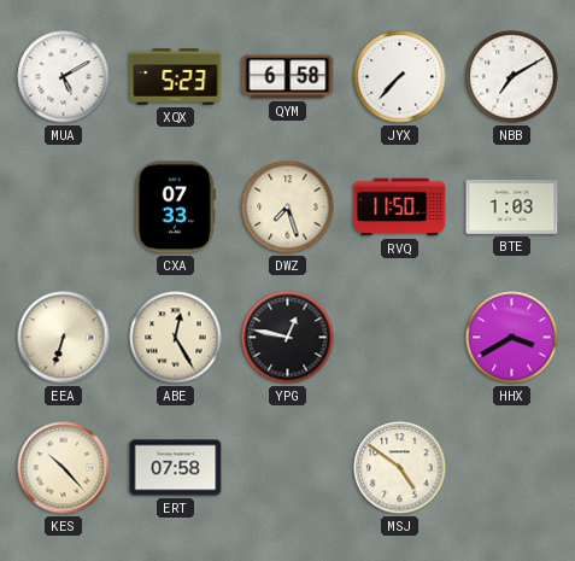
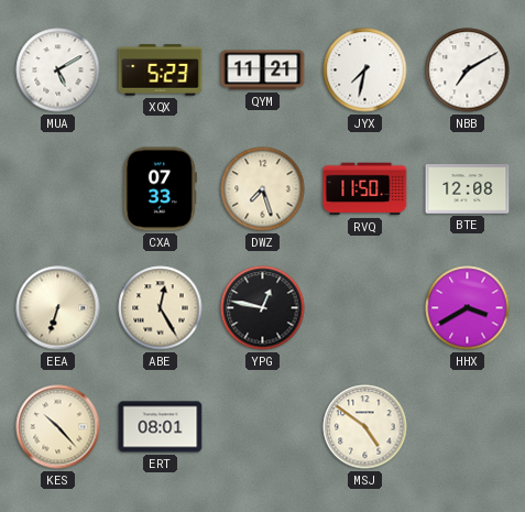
QYM: 6:58 -> 11:21
JYX: 7:37 -> 7:32
BTE: 1:03 -> 12:08
ERT: 07:58 -> 08:01
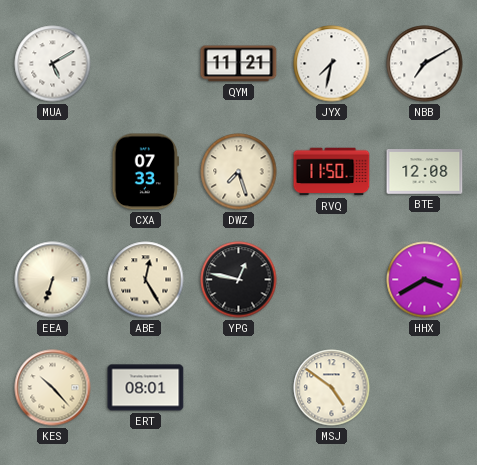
XQX: 5:23 -> none
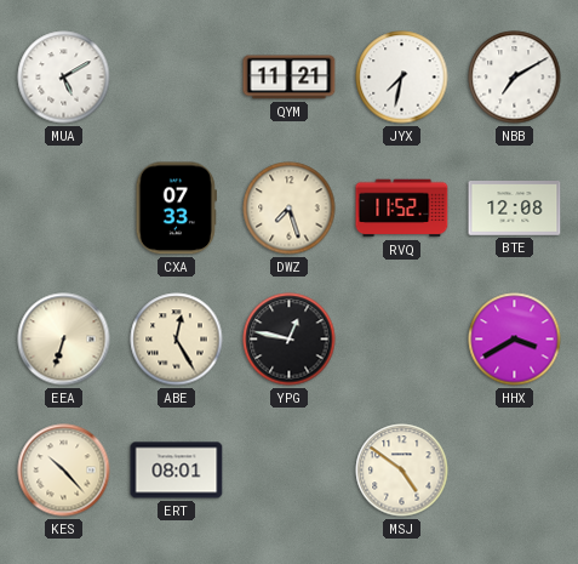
RVQ: 11:50 -> 11:52
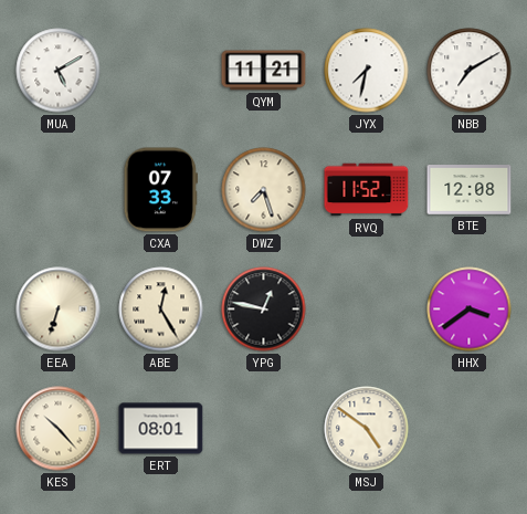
HHX: 3:40 -> 3:39
